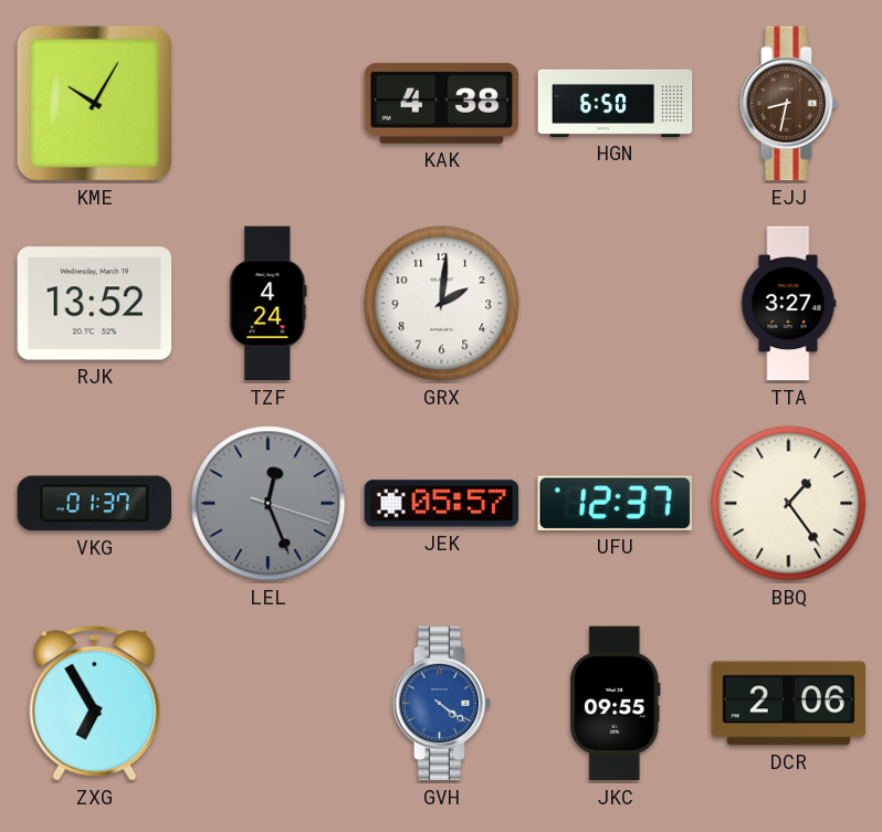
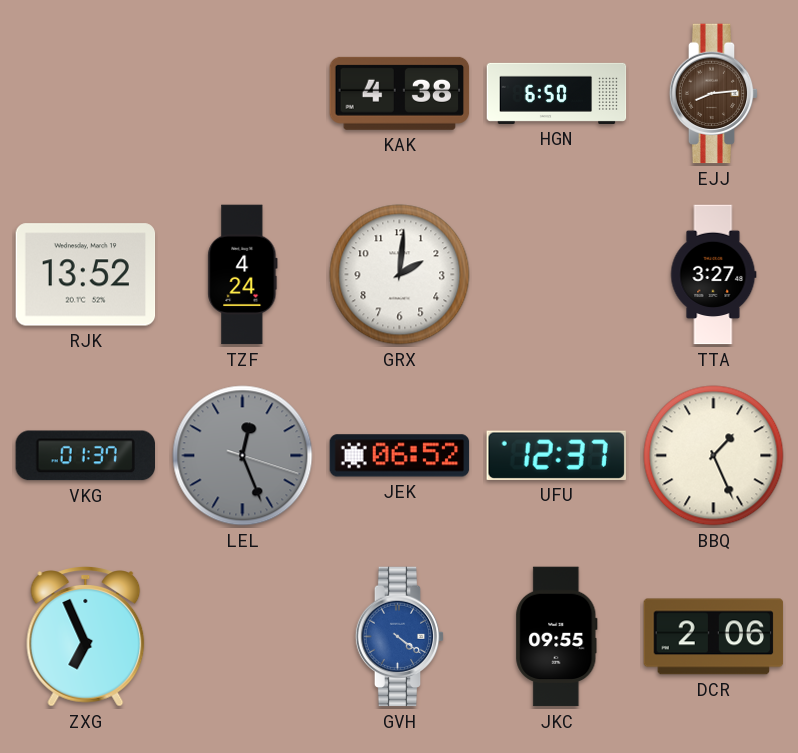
KME: 10:05 -> none
EJJ: 8:32 -> 8:14
JEK: 05:57 -> 06:52
BBQ: 1:24 -> 1:26
ZXG: 6:55 -> 6:56
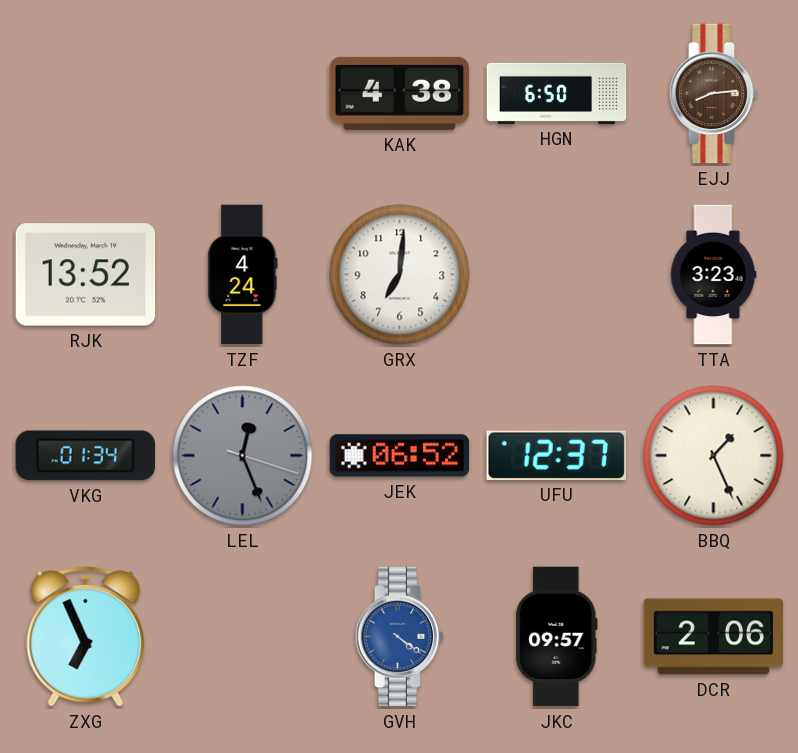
GRX: 2:01 -> 7:01
TTA: 3:27 -> 3:23
VKG: 01:37 -> 01:34
JKC: 09:55 -> 09:57
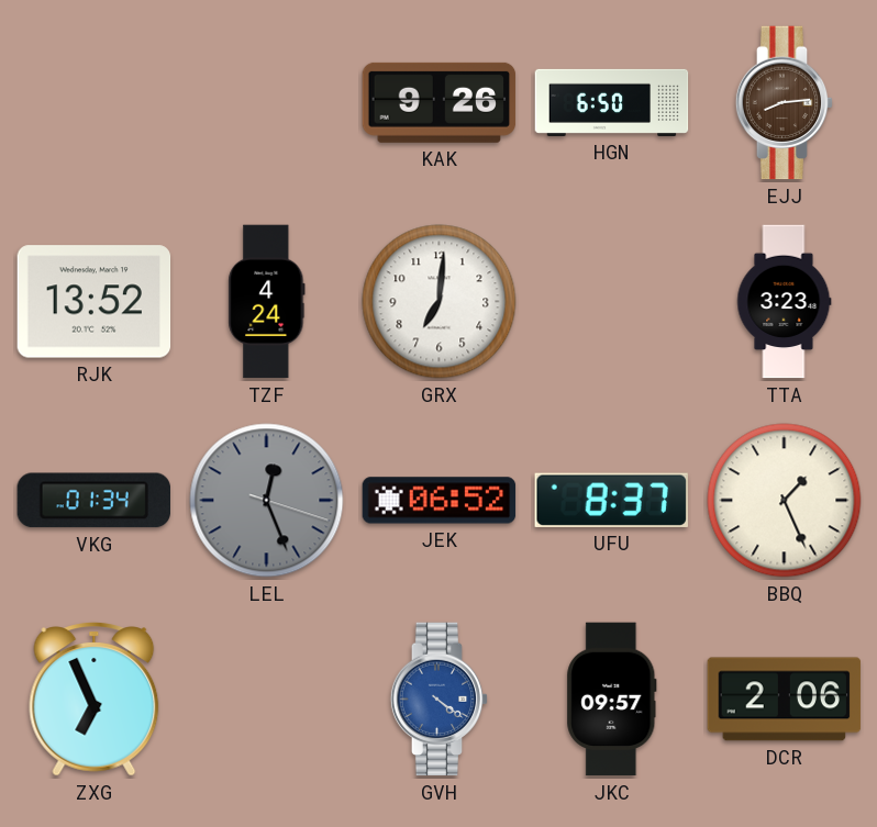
KAK: 4:38 -> 9:26
UFU: 12:37 -> 8:37
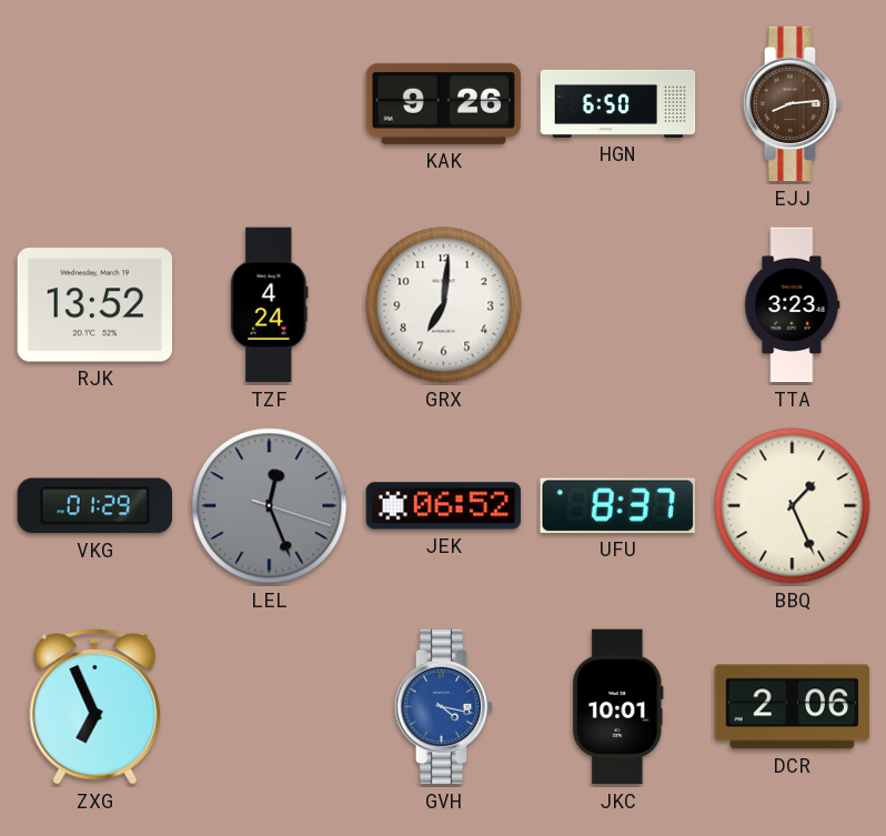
VKG: 01:34 -> 01:29
GVH: 4:21 -> 4:17
JKC: 09:57 -> 10:01
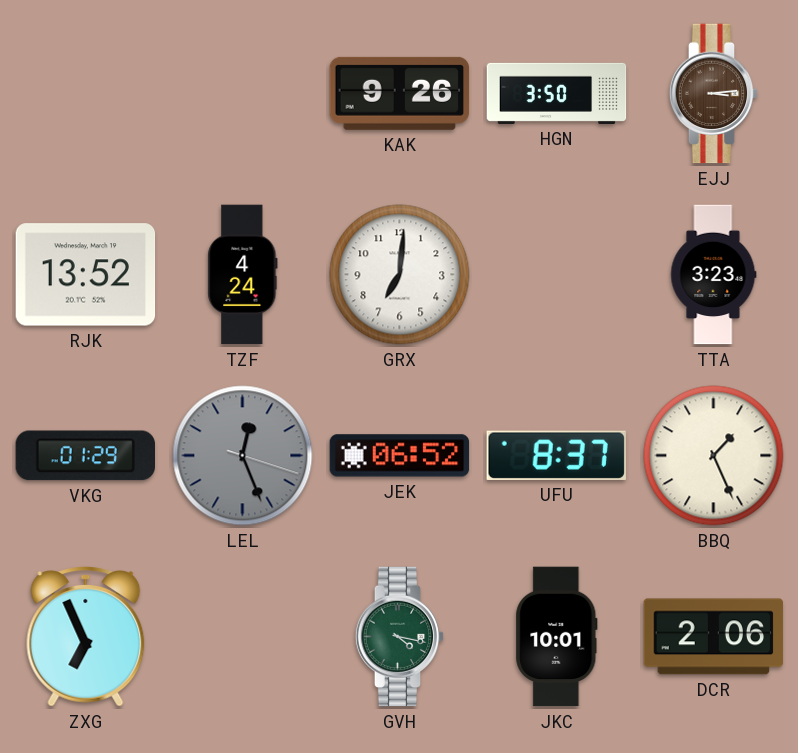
HGN: 6:50 -> 3:50
EJJ: 8:14 -> 3:14
GVH dial: blue -> green
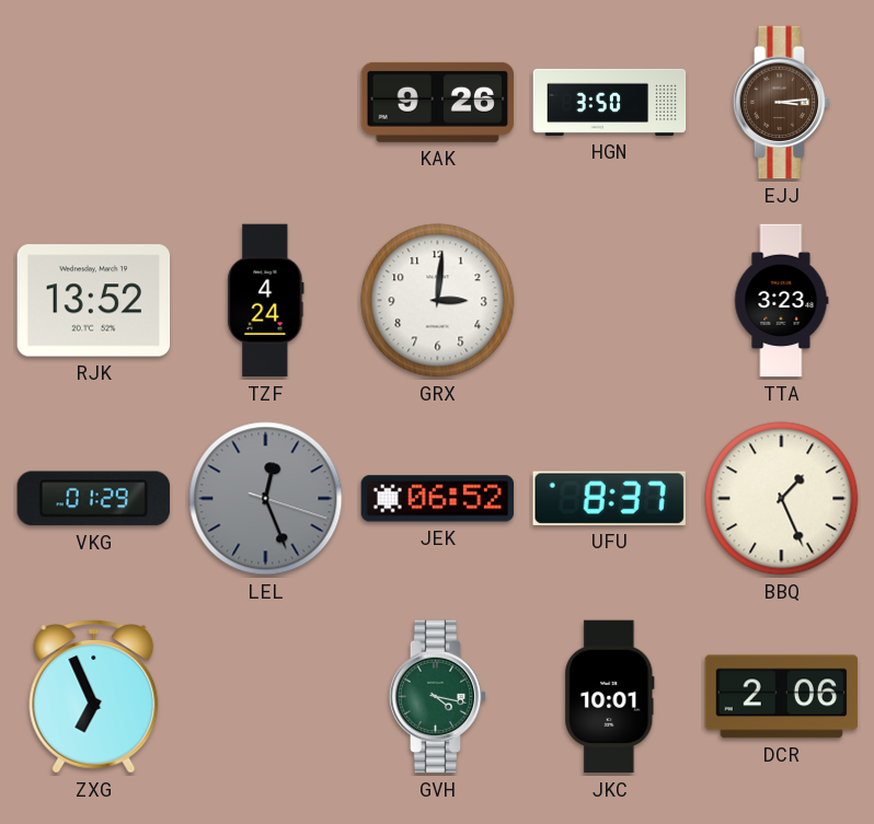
GRX: 7:01 -> 3:01
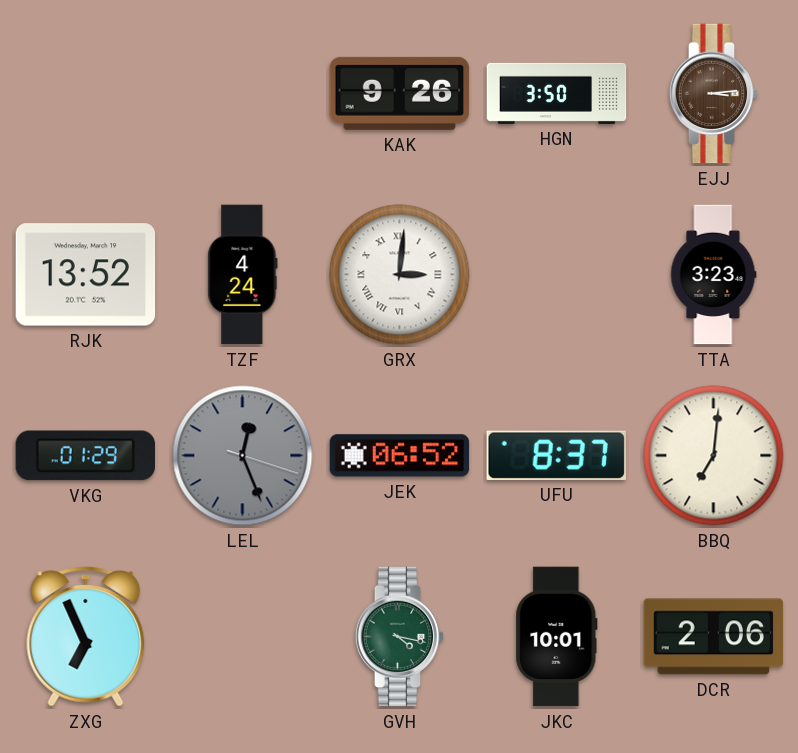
GRX numerals: Arabic -> Roman
BBQ: 1:26 -> 7:01
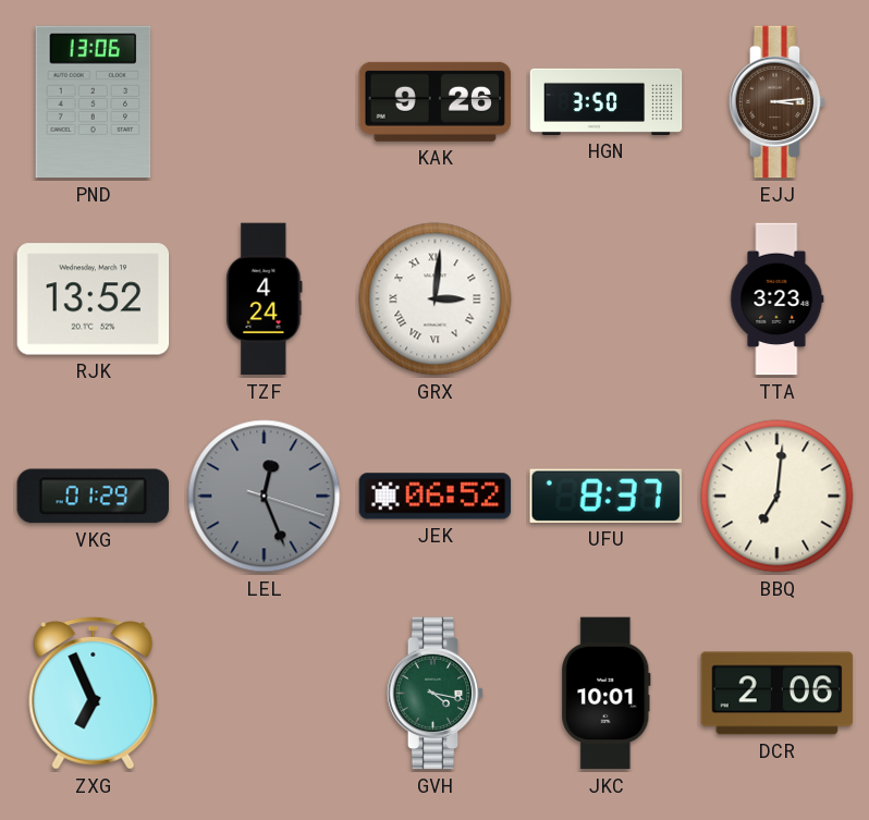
PND: none -> 13:06
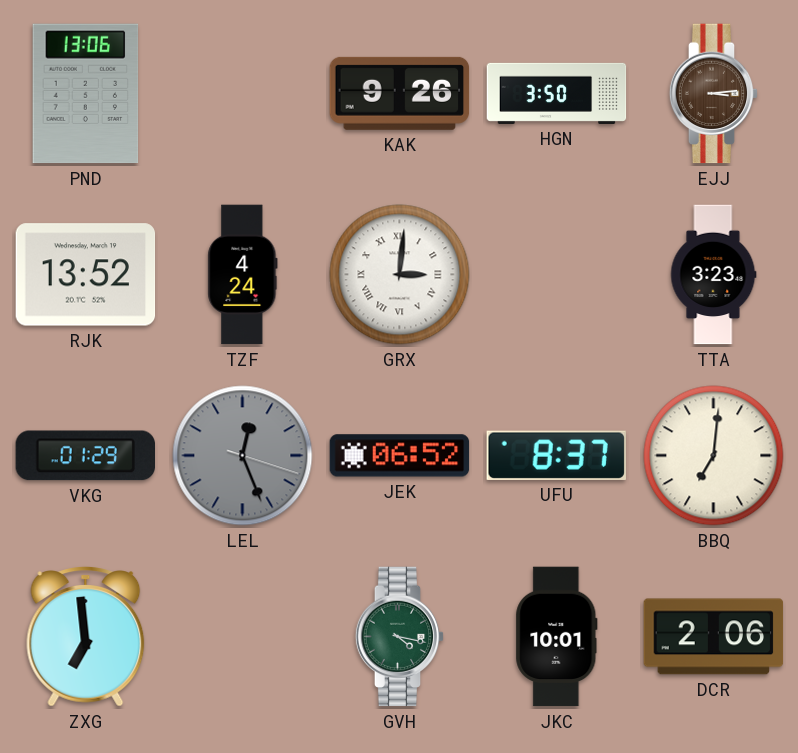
ZXG: 6:56 -> 6:59
